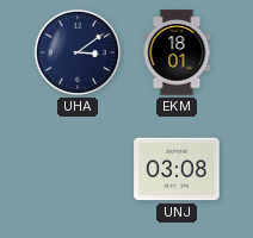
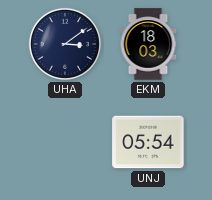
EKM: 18:01 -> 18:03
UNJ: 03:08 -> 05:54
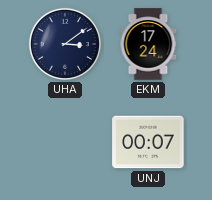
EKM: 18:03 -> 17:24
UNJ: 05:54 -> 00:07
